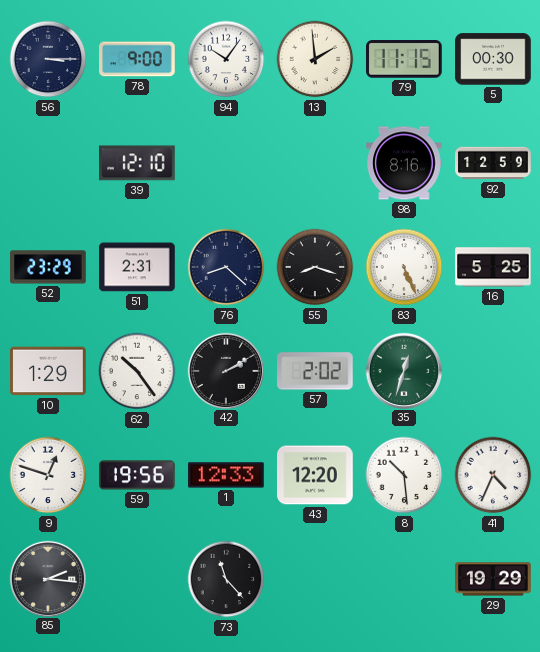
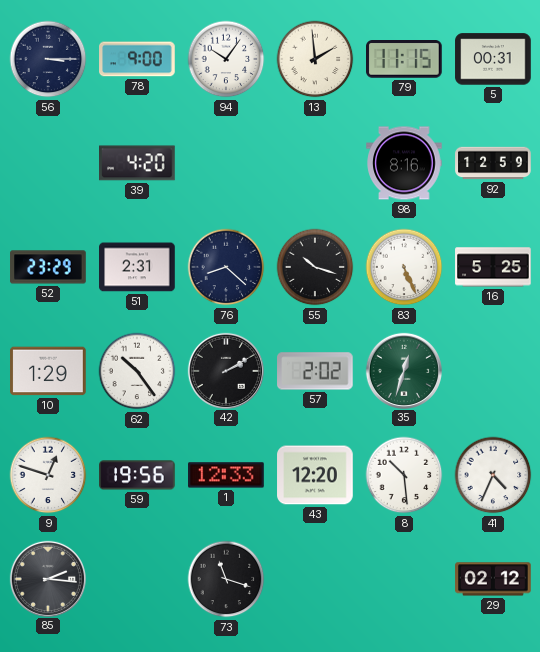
5: 00:30 -> 00:31
39: 12:10 -> 4:20
55: 8:18 -> 10:18
73: 11:23 -> 11:18
29: 19:29 -> 02:12
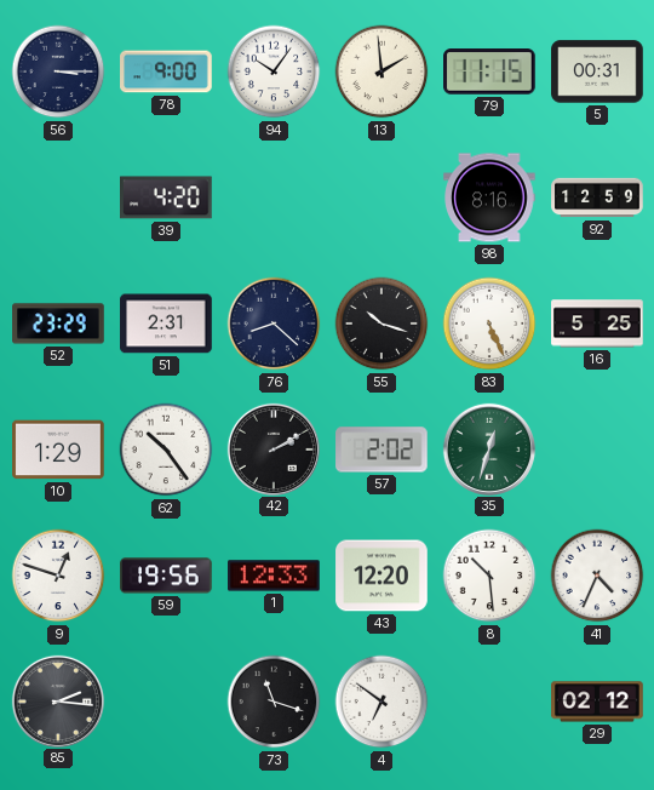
4: none -> 6:51
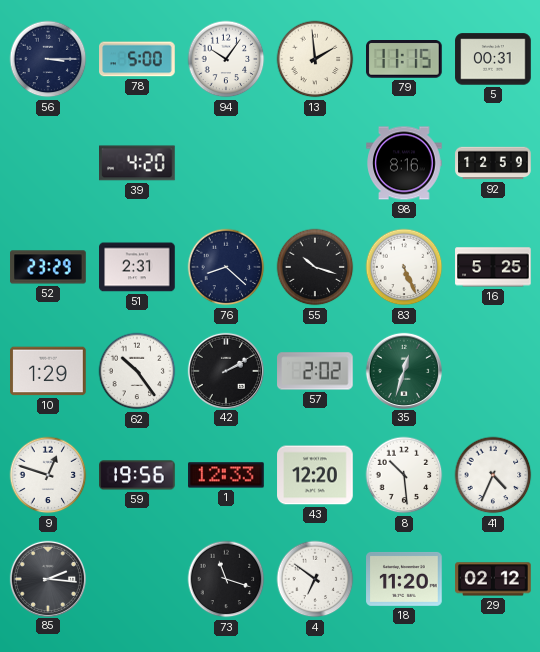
78: 9:00 -> 5:00
18: none -> 11:20
